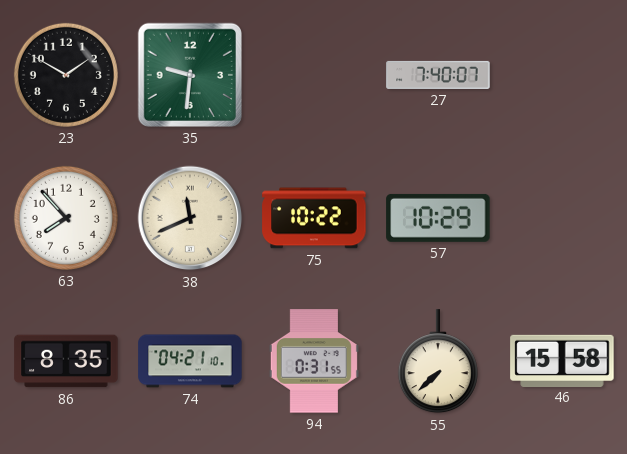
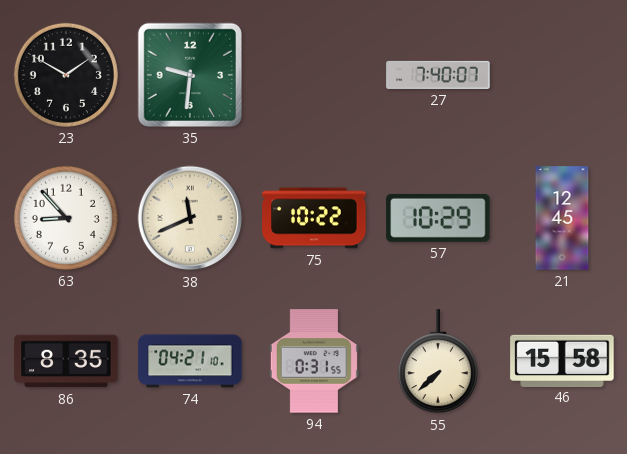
63: 7:53 -> 8:53
21: none -> 12:45
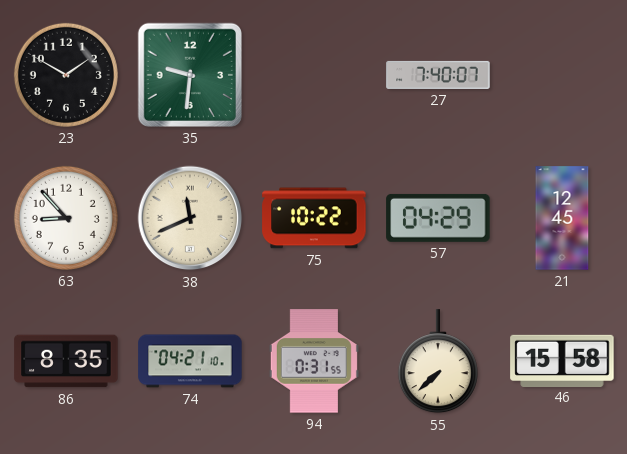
57: 10:29 -> 04:29
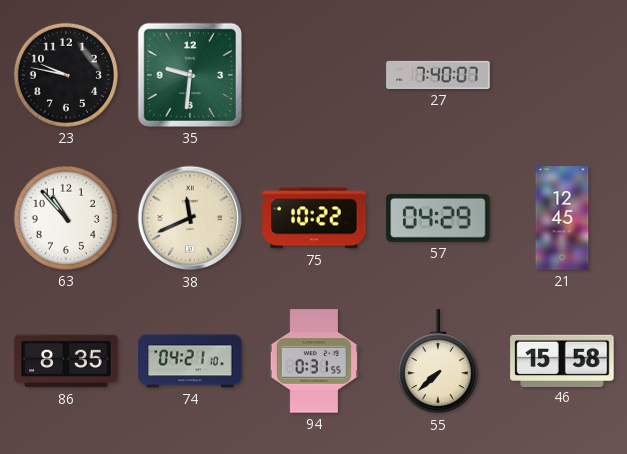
23: 1:50 -> 9:47
63: 8:53 -> 10:53
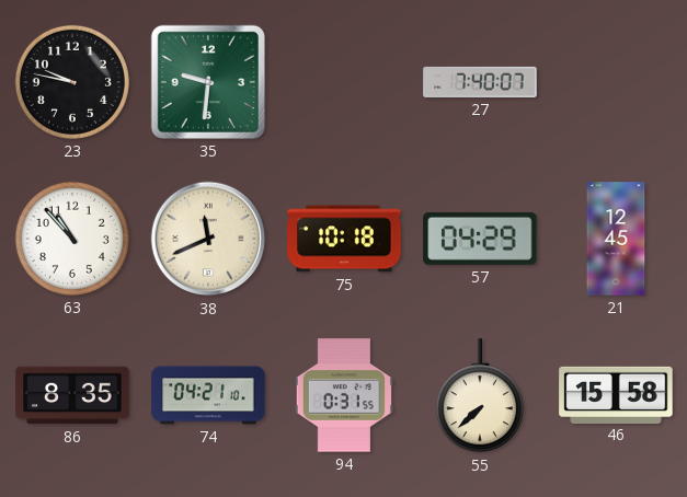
75: 10:22 -> 10:18
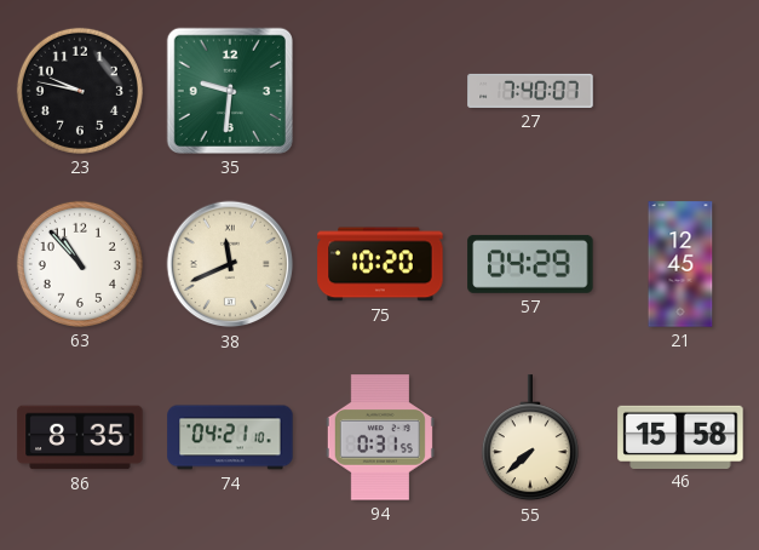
75: 10:18 -> 10:20
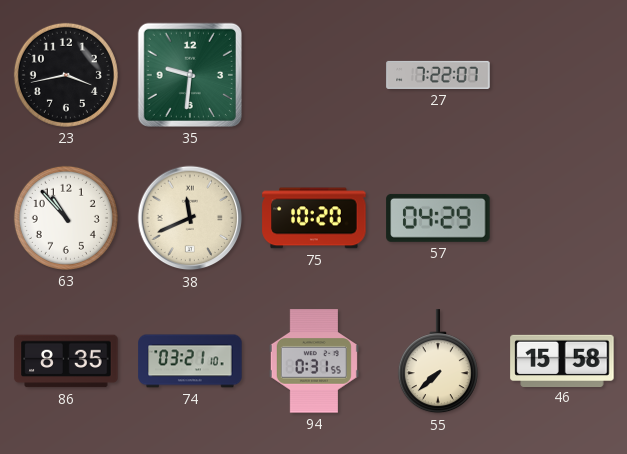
23: 9:47 -> 3:43
27: 7:40 -> 7:22
21: 12:45 -> none
74: 04:21 -> 03:21
